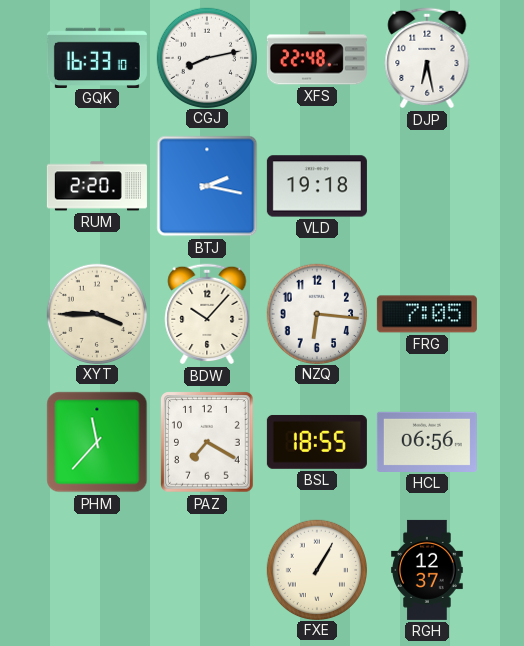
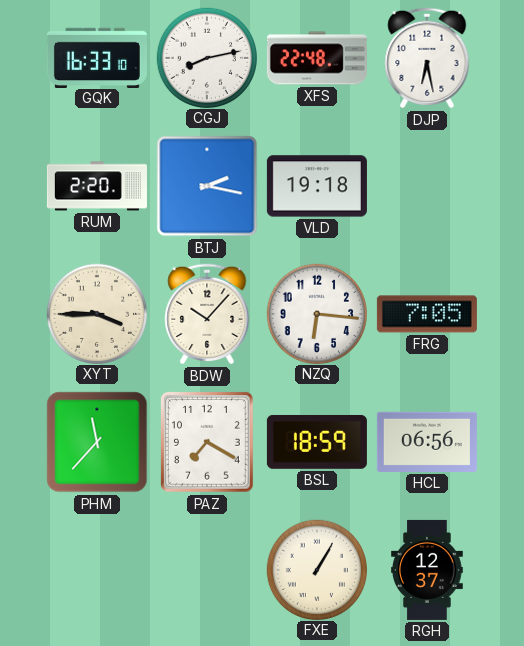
BSL: 18:55 -> 18:59
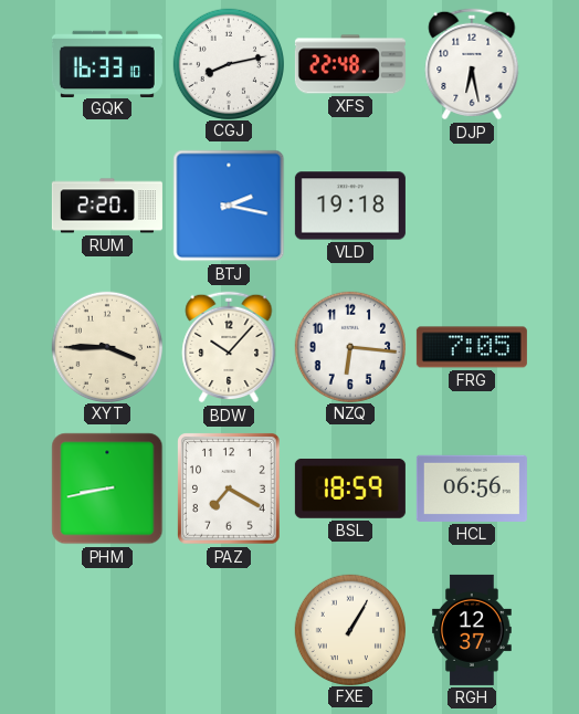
PHM: 11:37 -> 8:43
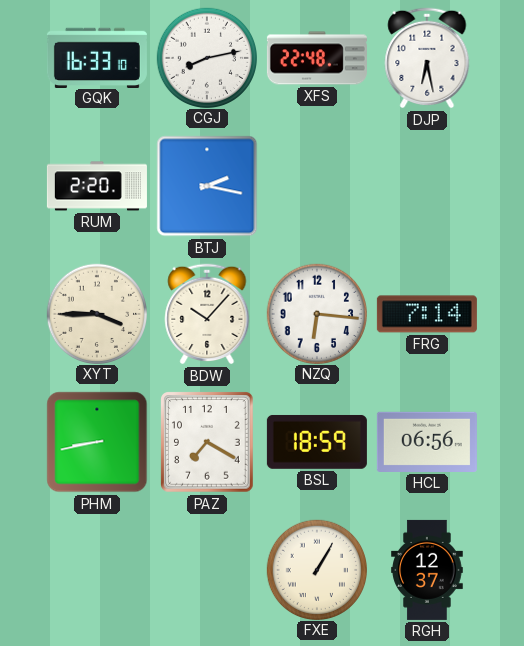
VLD: 19:18 -> none
FRG: 7:05 -> 7:14
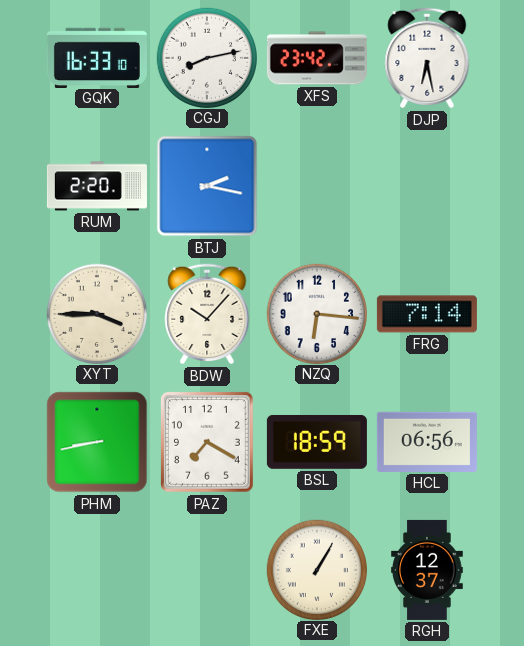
XFS: 22:48 -> 23:42
